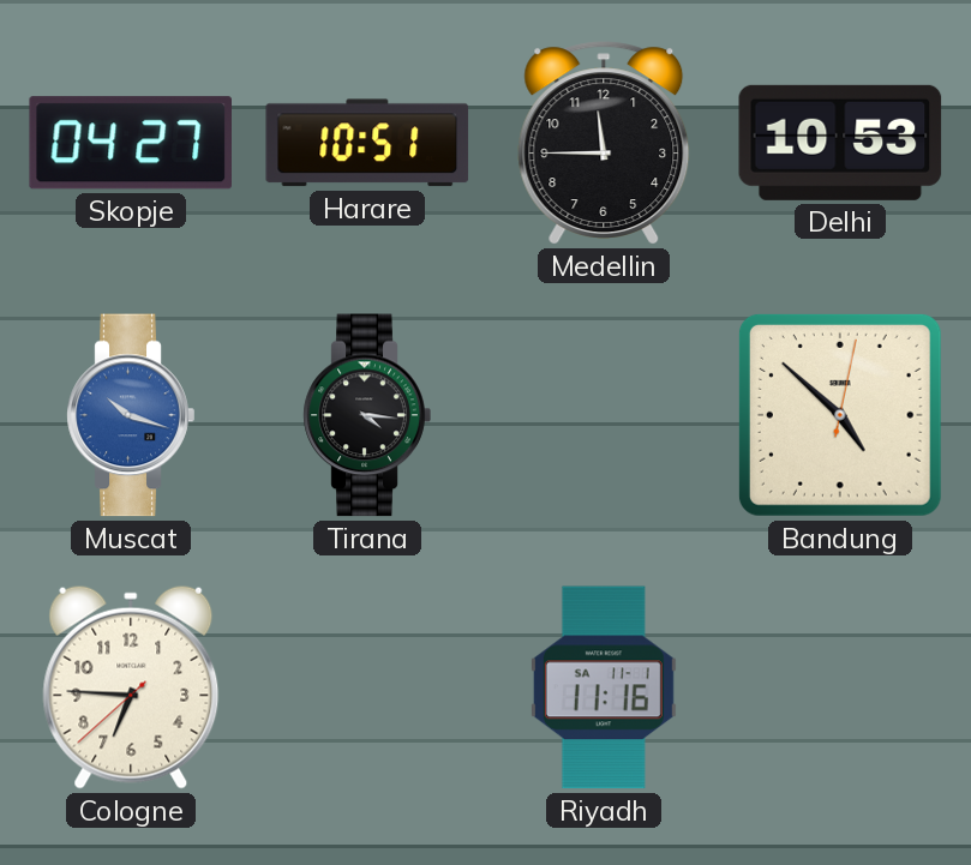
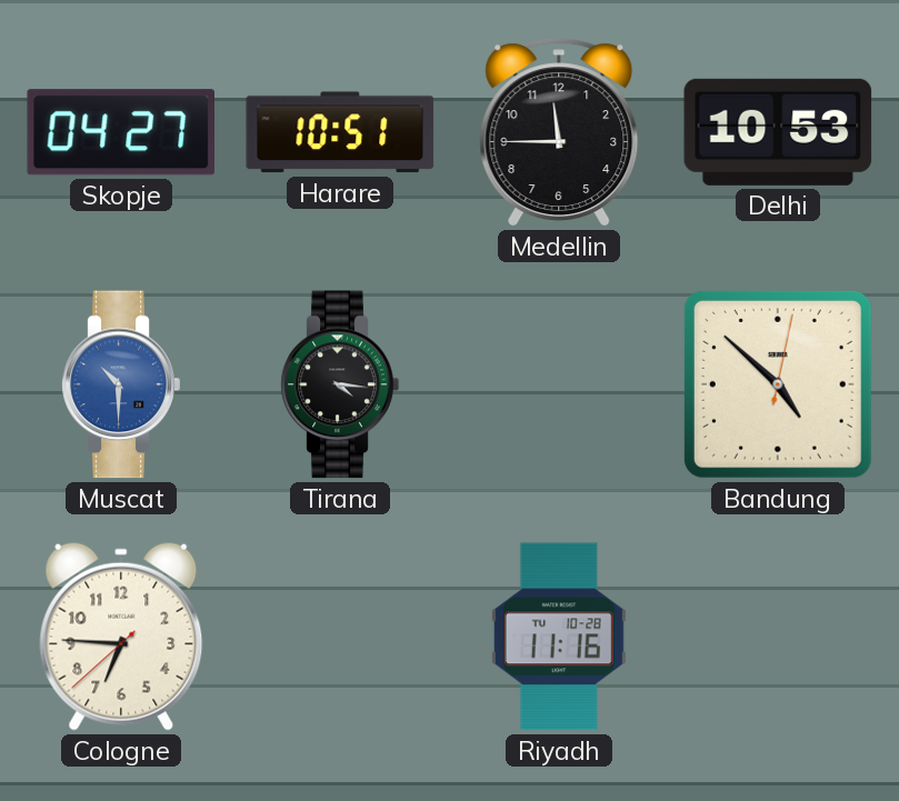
Muscat: 10:18 -> 10:30
Riyadh date: SA 11-1 -> TU 10-28
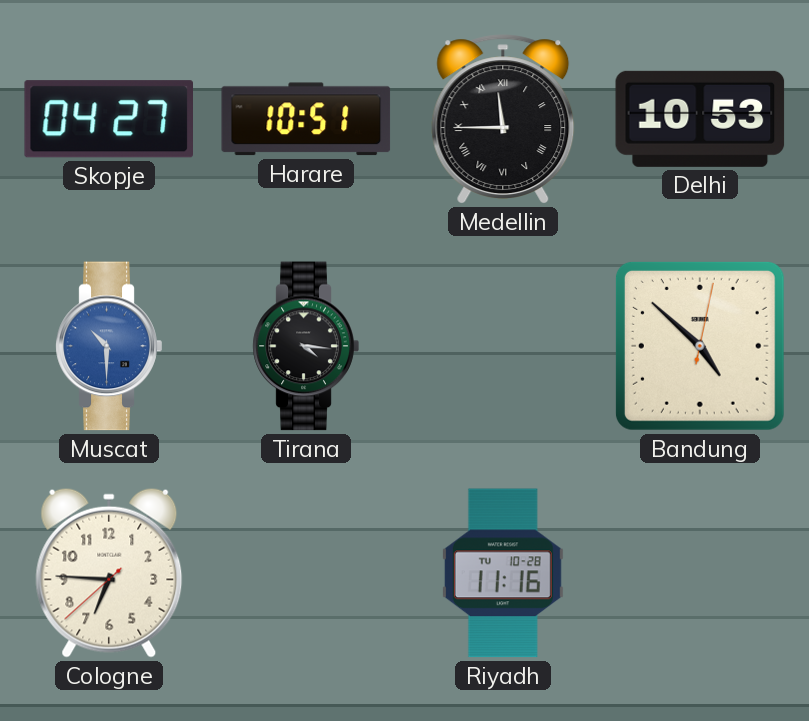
Medellin numerals: Arabic -> Roman
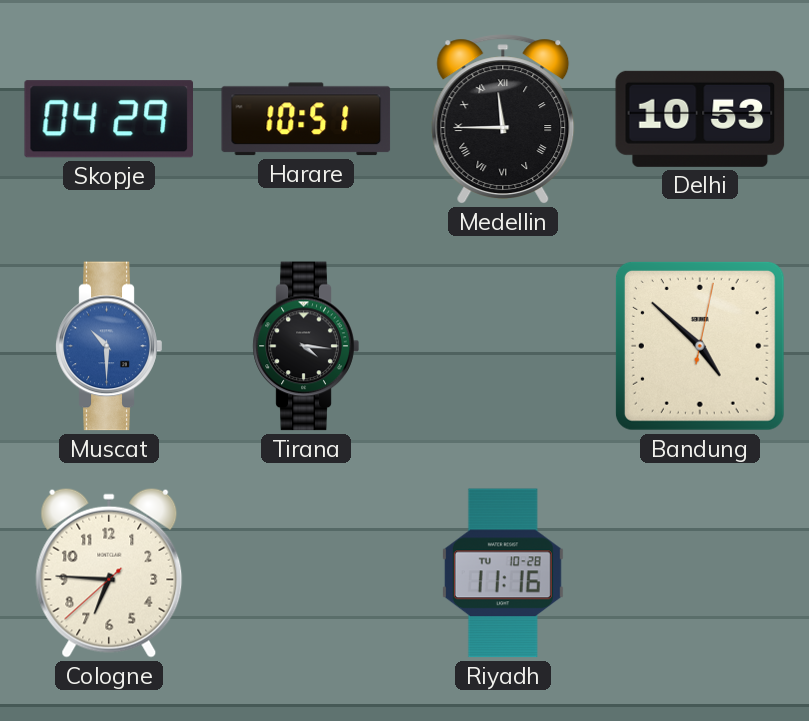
Skopje: 04:27 -> 04:29
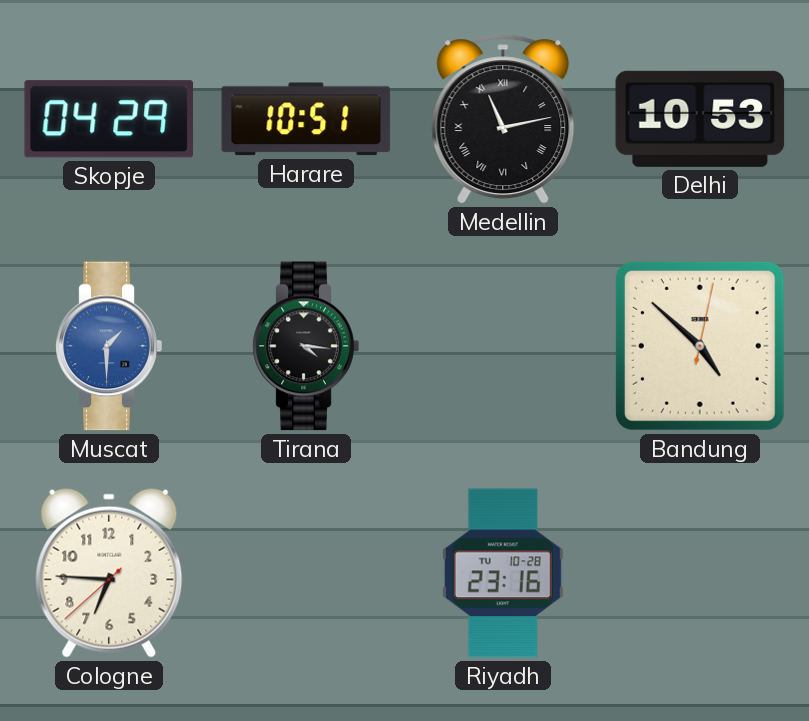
Medellin: 11:45 -> 11:13
Muscat: 10:30 -> 1:30
Riyadh: 11:16 -> 23:16
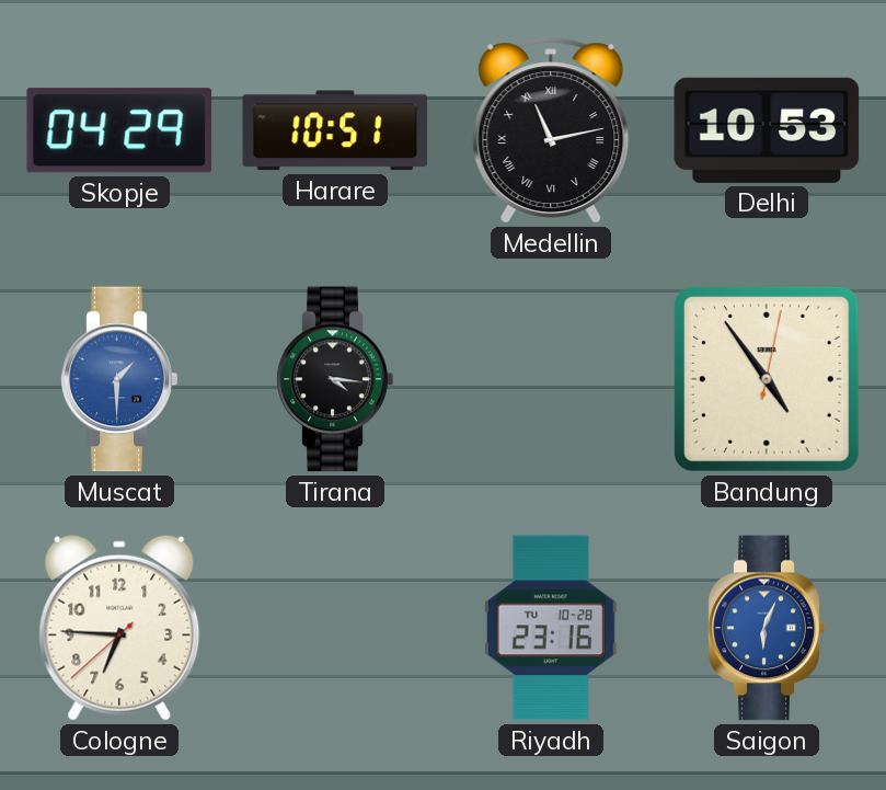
Bandung: 4:52 -> 4:54
Saigon: none -> 6:04
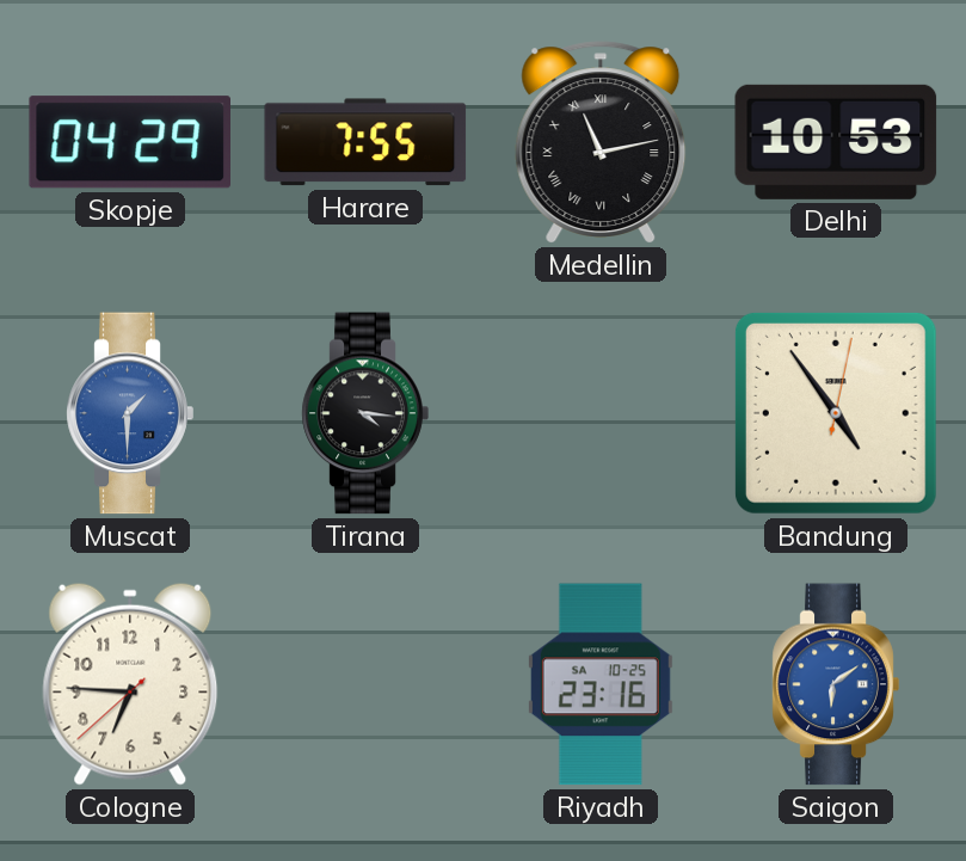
Harare: 10:51 -> 7:55
Riyadh date: TU 10-28 -> SA 10-25
Saigon: 6:04 -> 6:09
